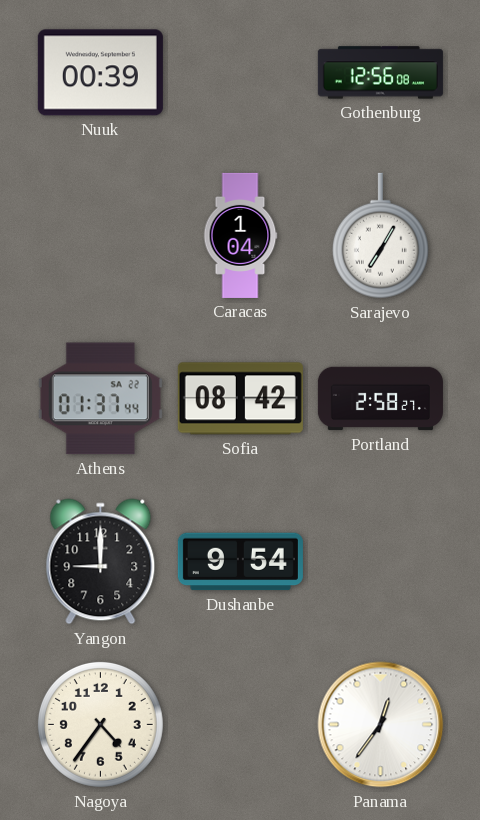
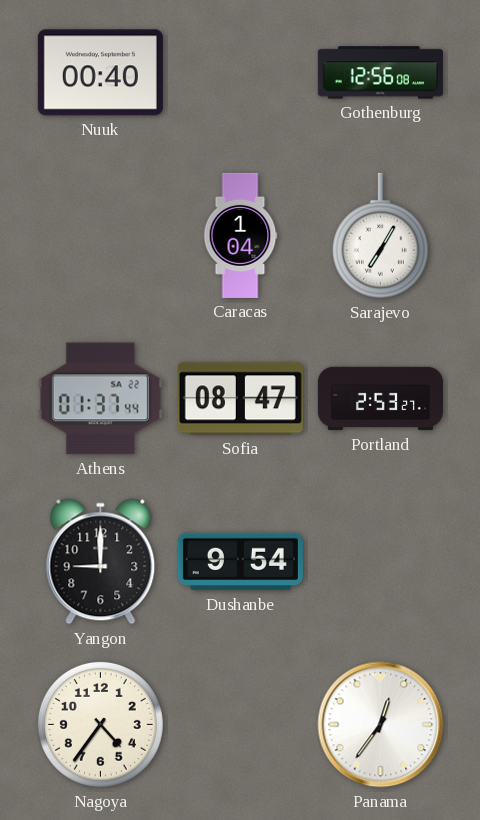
Nuuk: 00:39 -> 00:40
Sofia: 08:42 -> 08:47
Portland: 2:58 -> 2:53
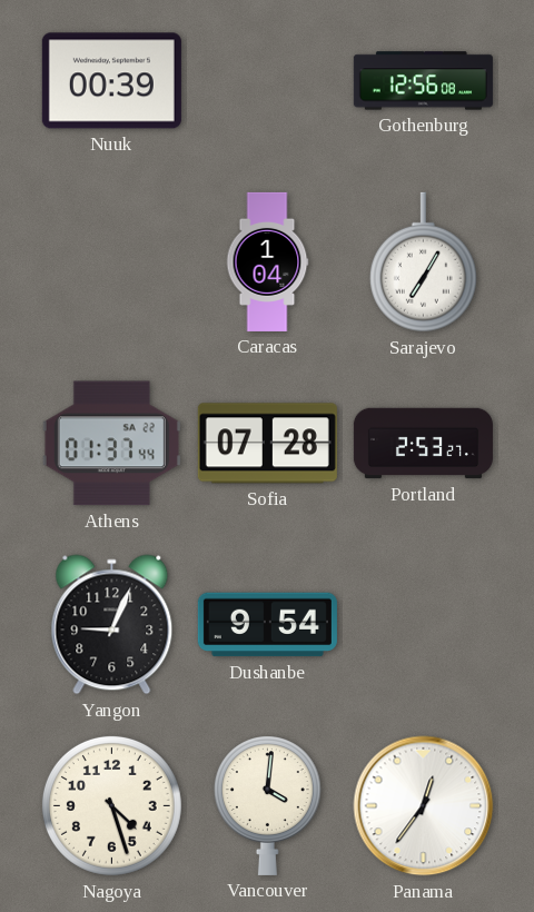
Nuuk: 00:40 -> 00:39
Sofia: 08:47 -> 07:28
Yangon: 9:00 -> 9:04
Nagoya: 4:36 -> 4:27
Vancouver: none -> 4:01
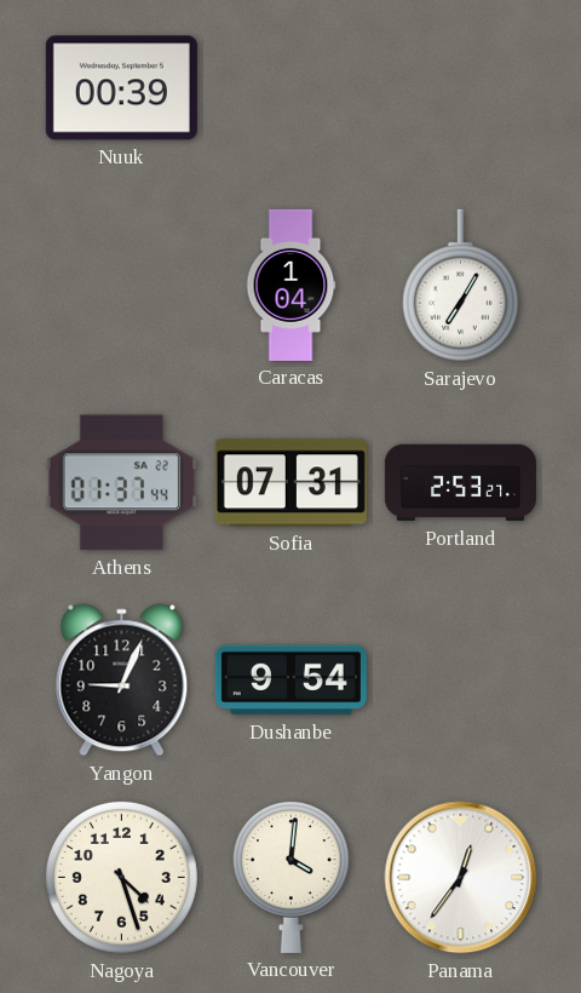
Gothenburg: 12:56 -> none
Sofia: 07:28 -> 07:31
